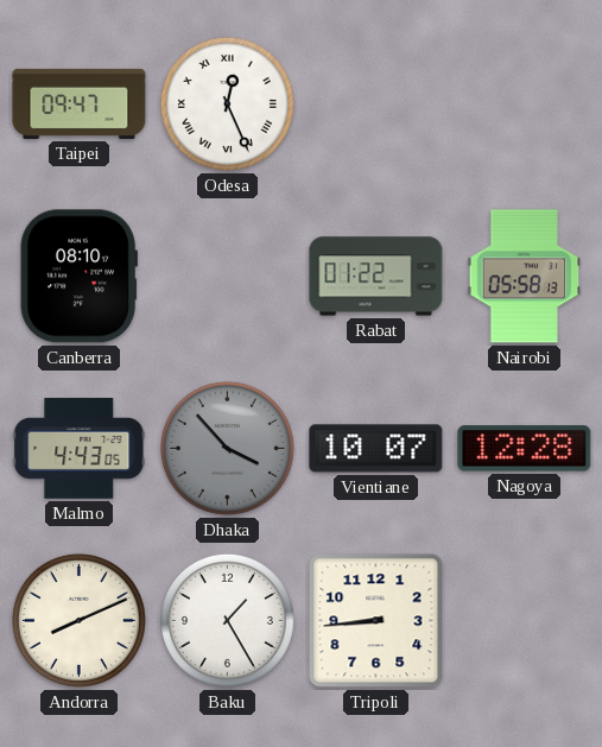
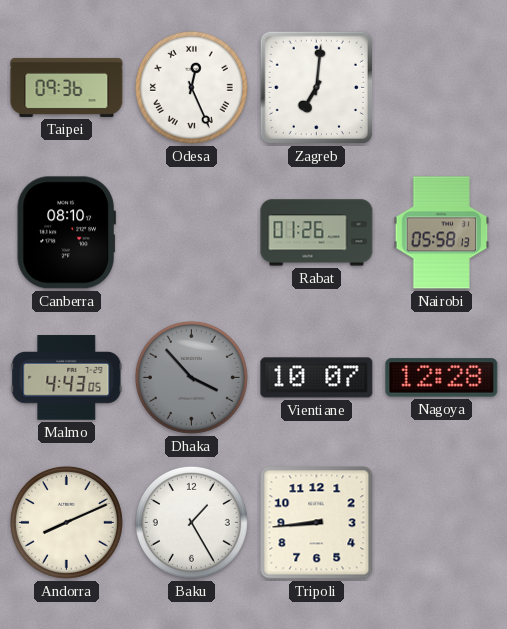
Taipei: 09:47 -> 09:36
Zagreb: none -> 7:01
Rabat: 01:22 -> 01:26
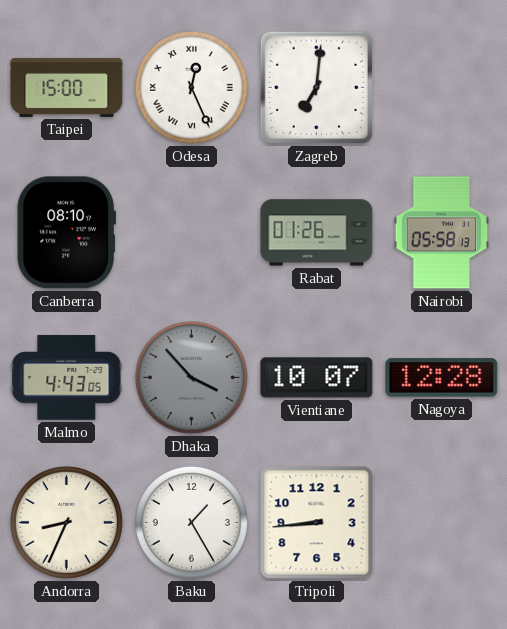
Taipei: 09:36 -> 15:00
Andorra: 8:11 -> 8:34
